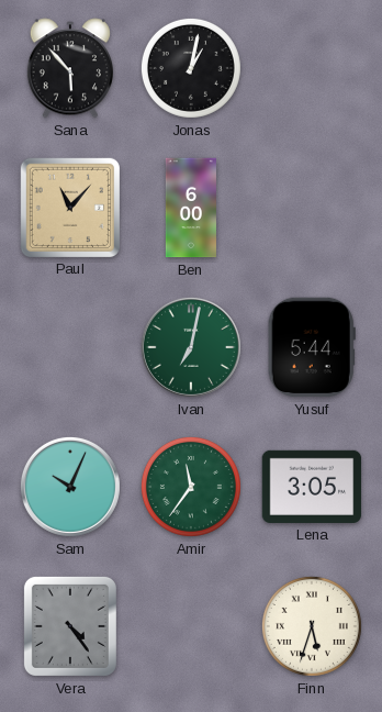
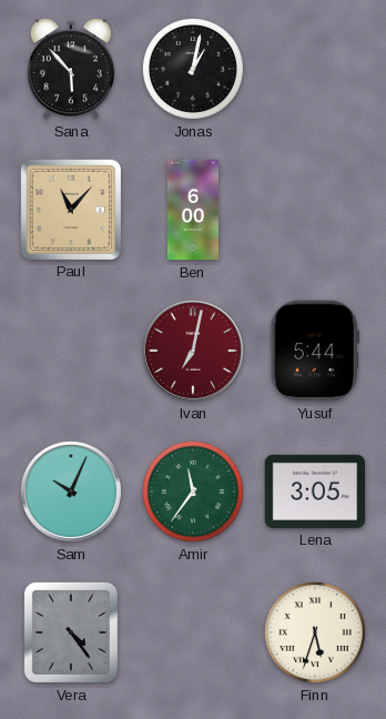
Ivan dial: green -> burgundy
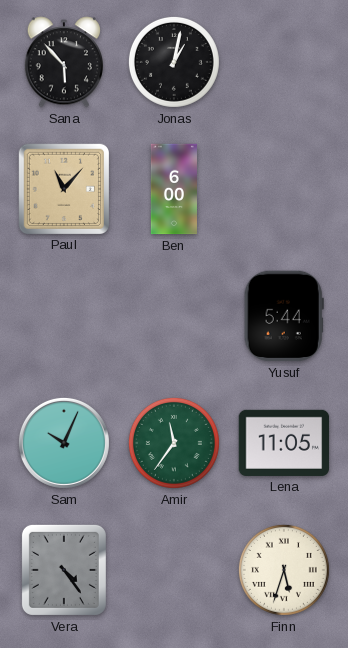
Ivan: 7:02 -> none
Lena: 3:05 -> 11:05
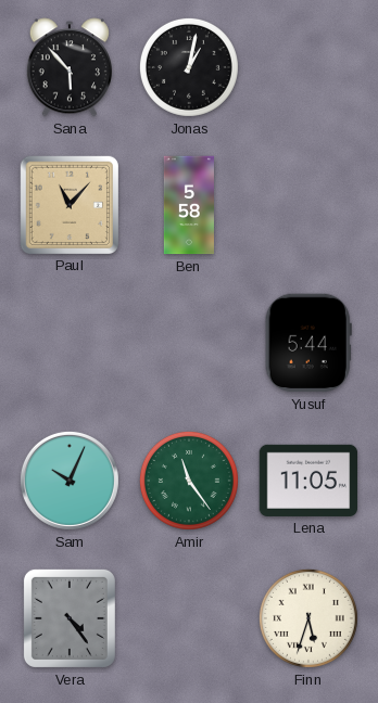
Ben: 6:00 -> 5:58
Amir: 11:36 -> 11:24
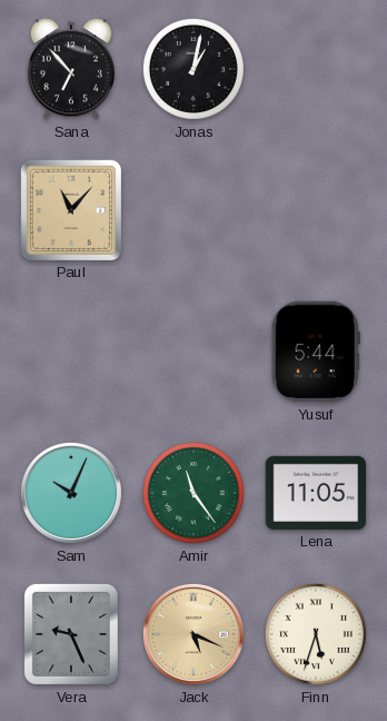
Sana: 5:53 -> 6:53
Ben: 5:58 -> none
Vera: 4:24 -> 9:26
Jack: none -> 5:19
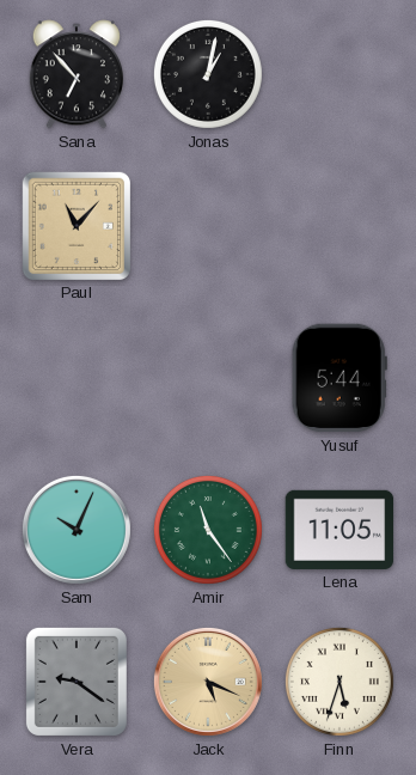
Vera: 9:26 -> 9:21
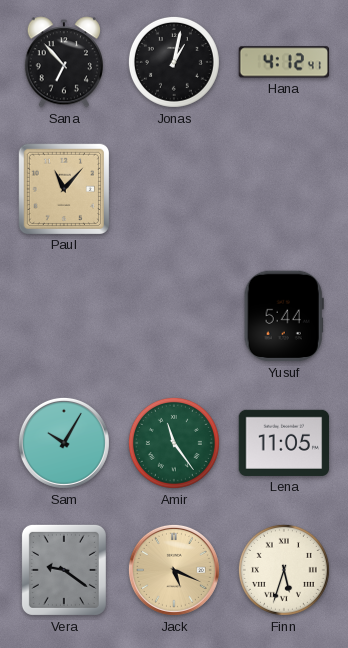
Hana: none -> 4:12
Sam: 10:04 -> 10:05
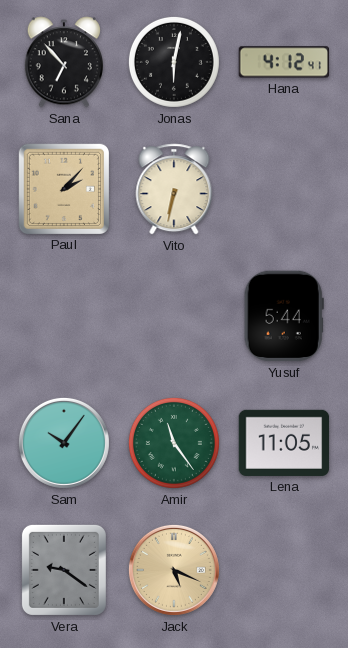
Jonas: 1:02 -> 6:02
Paul: 11:07 -> 2:07
Vito: none -> 6:32
Sam: 10:05 -> 10:06
Finn: 5:33 -> none
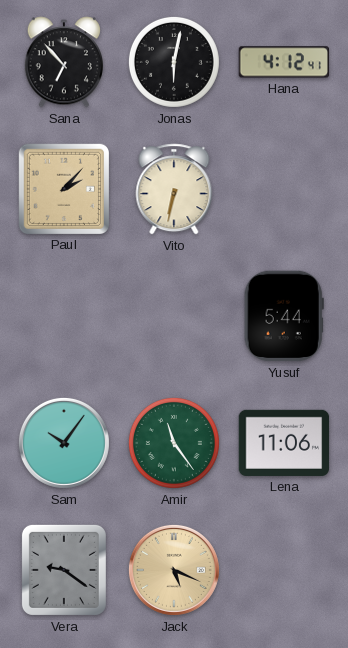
Lena: 11:05 -> 11:06
